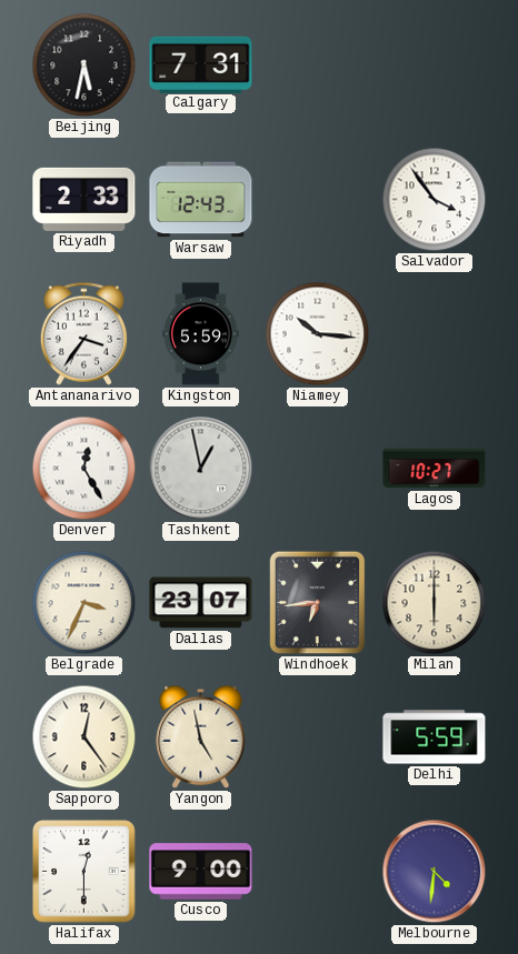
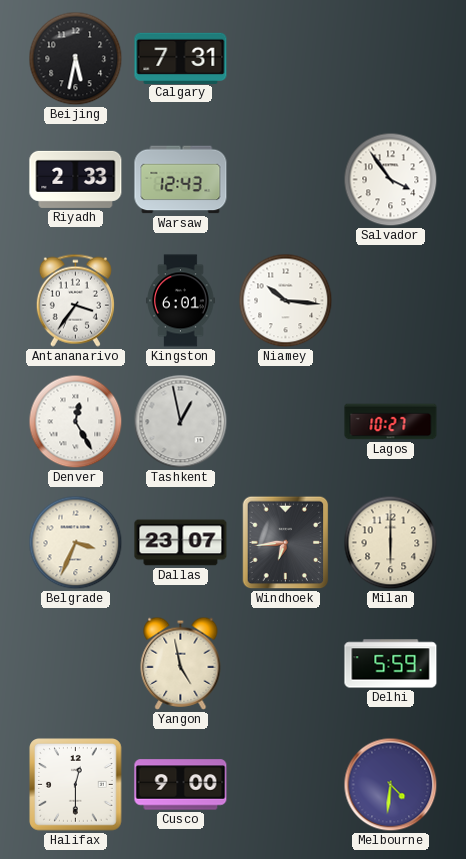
Kingston: 5:59 -> 6:01
Sapporo: 12:24 -> none
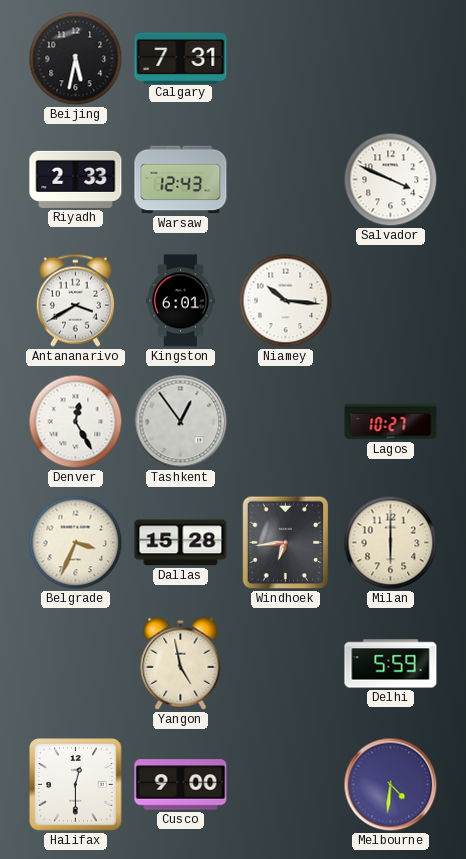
Salvador: 3:54 -> 3:49
Antananarivo: 3:36 -> 3:40
Tashkent: 12:58 -> 12:54
Dallas: 23:07 -> 15:28
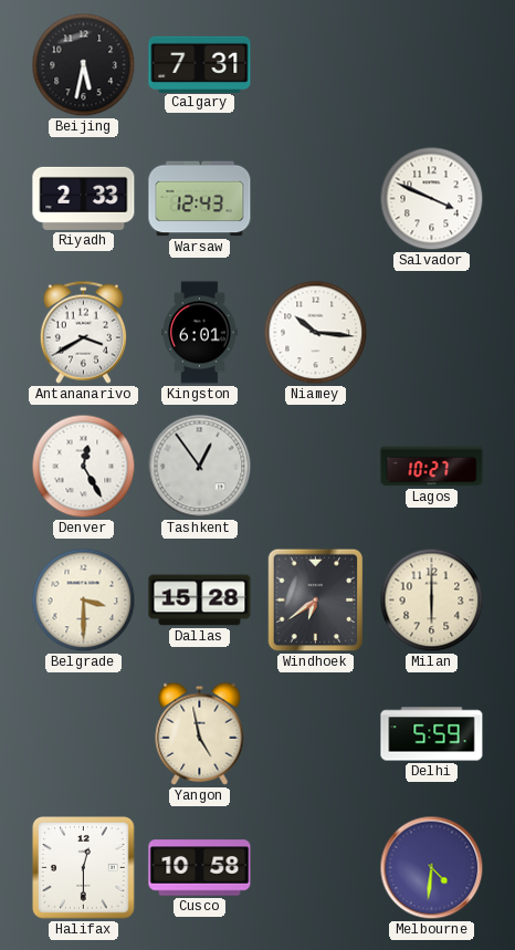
Belgrade: 3:34 -> 3:30
Windhoek: 6:44 -> 6:39
Cusco: 9:00 -> 10:58
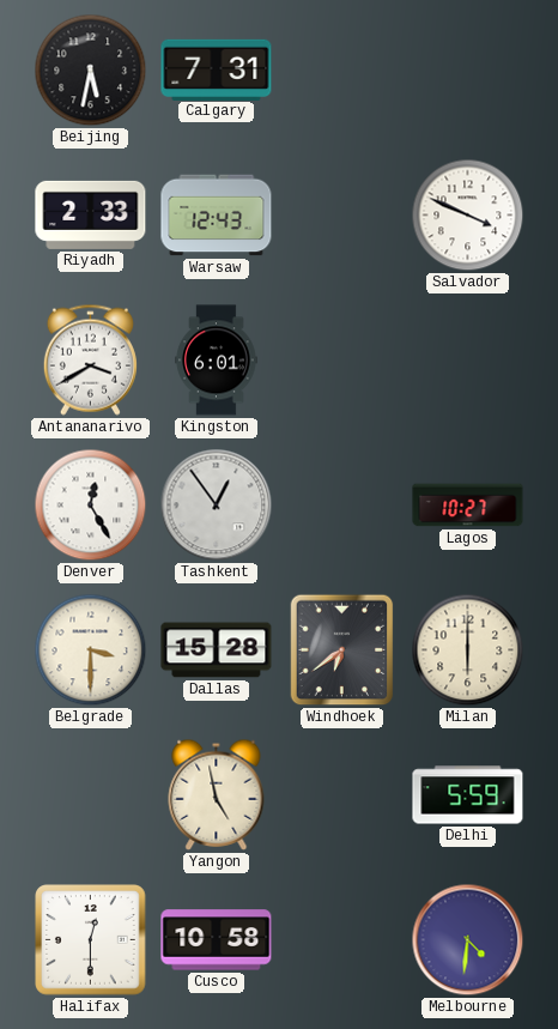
Niamey: 10:16 -> none
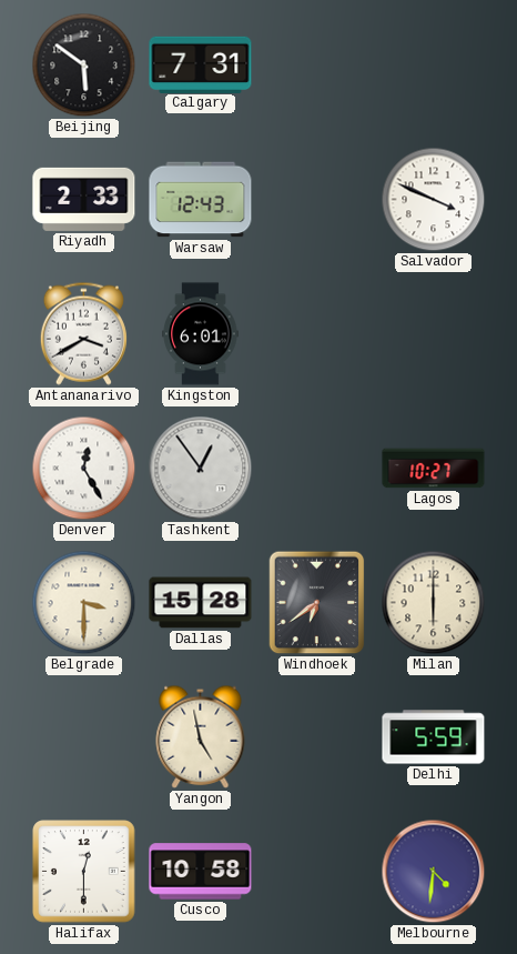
Beijing: 5:32 -> 5:51
